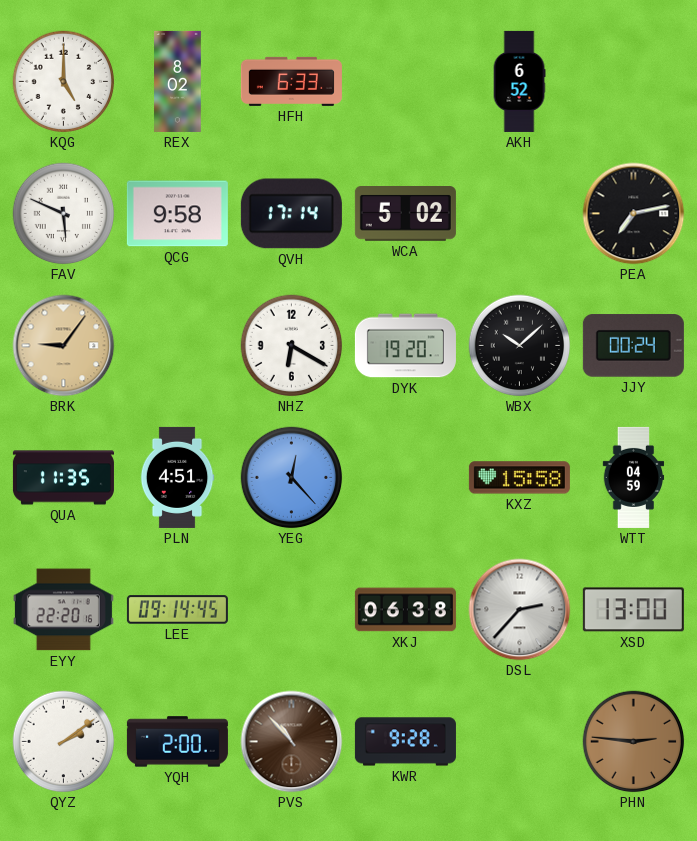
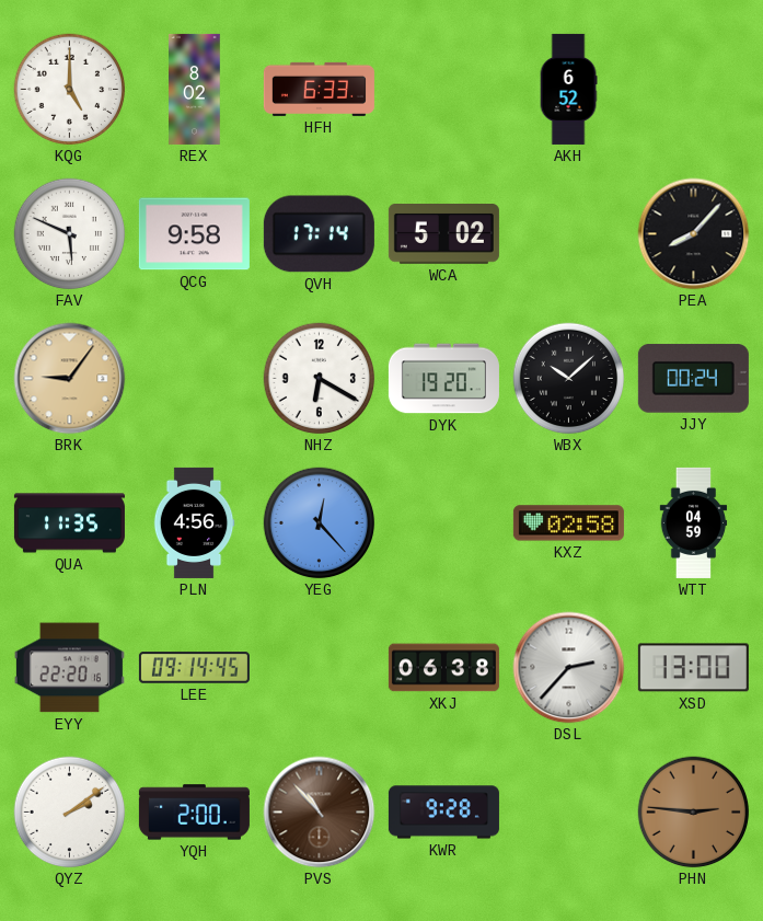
PEA: 7:13 -> 8:07
PLN: 4:51 -> 4:56
KXZ: 15:58 -> 02:58
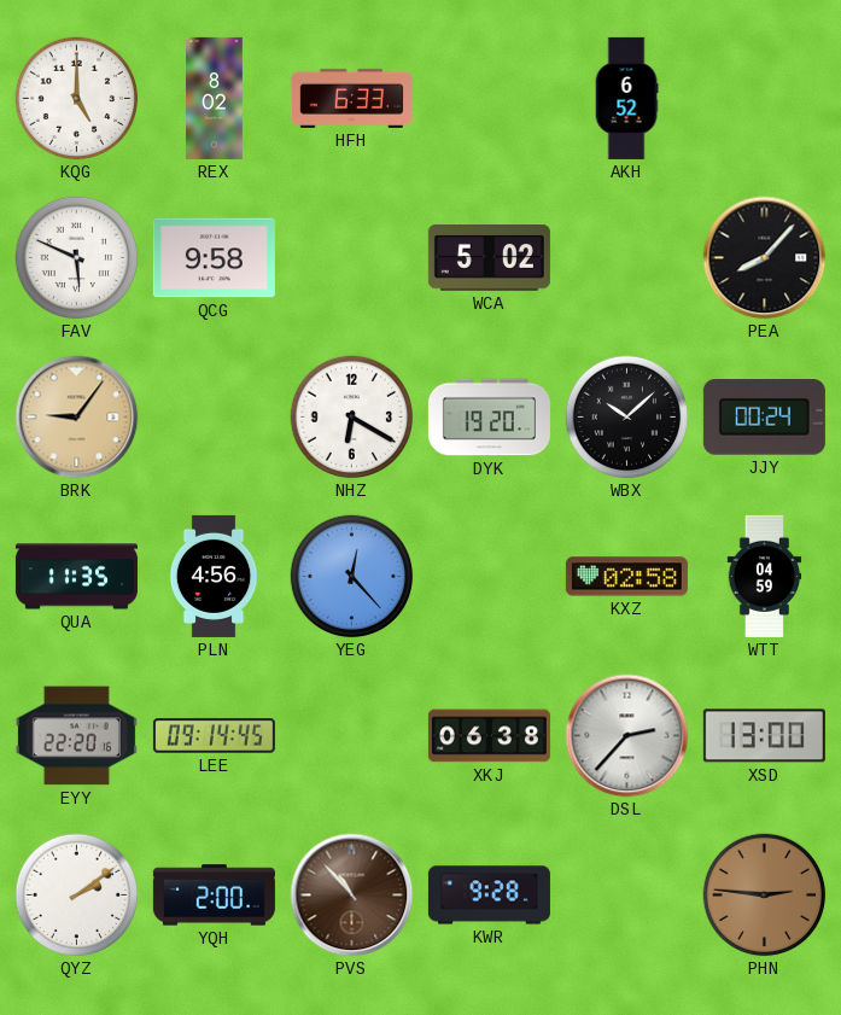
QVH: 17:14 -> none
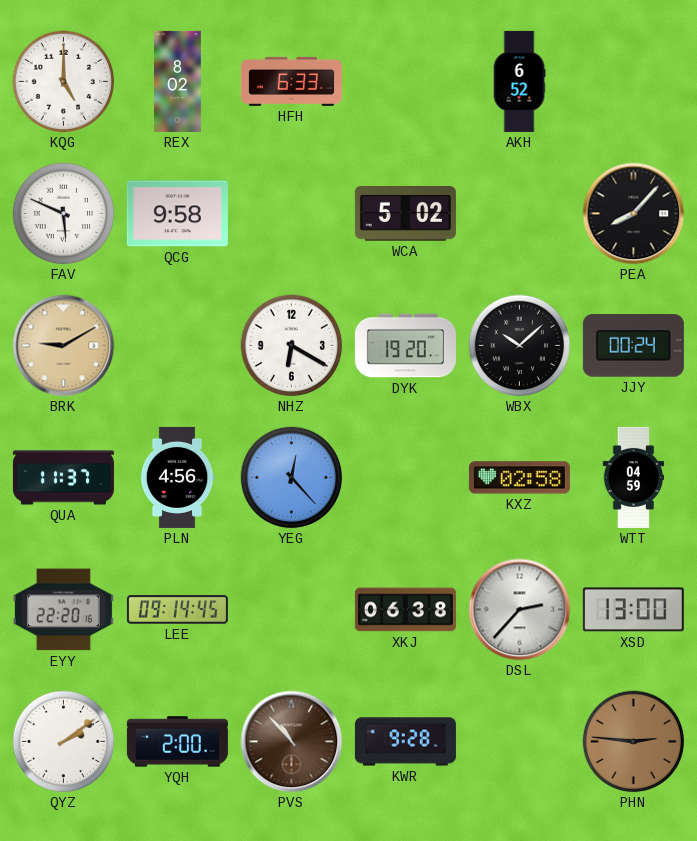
BRK: 9:06 -> 9:10
QUA: 11:35 -> 11:37
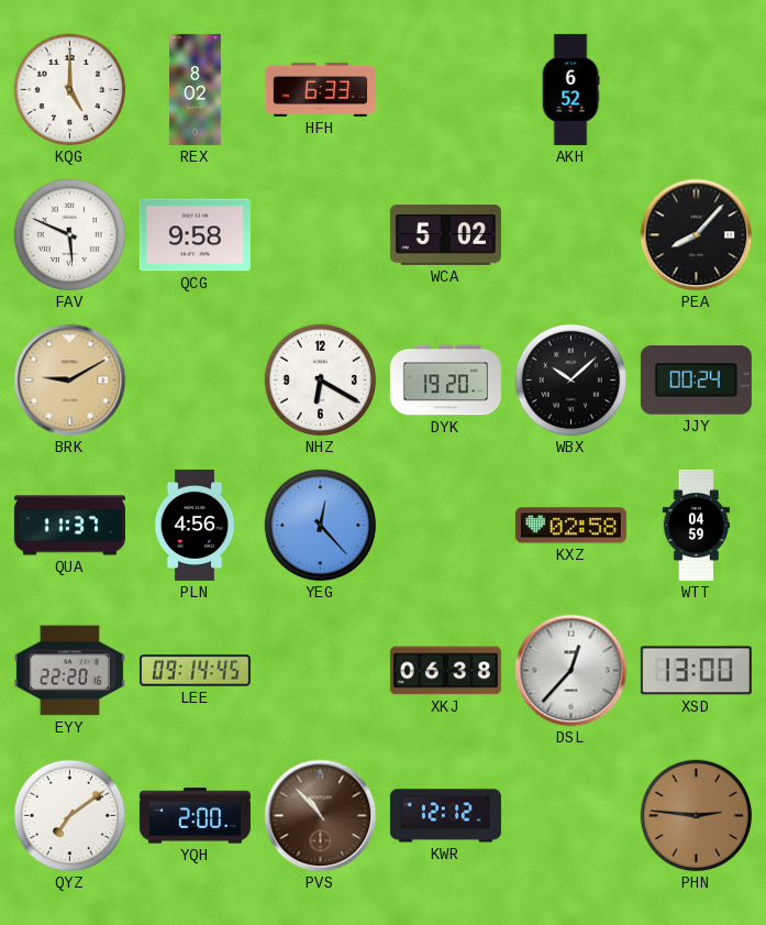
DSL: 2:37 -> 12:37
QYZ: 2:09 -> 7:09
KWR: 9:28 -> 12:12
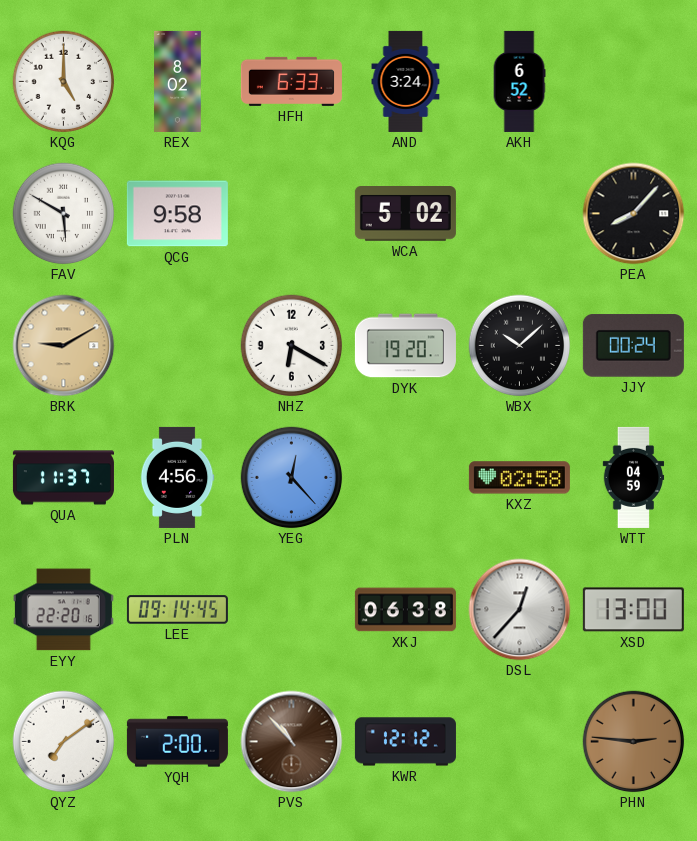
AND: none -> 3:24
FAV: 5:49 -> 5:50
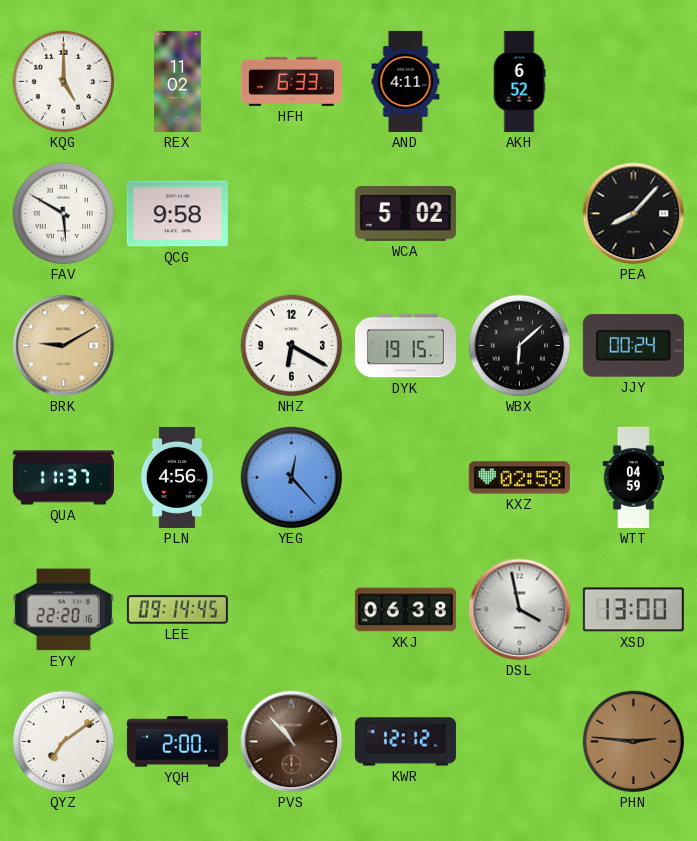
REX: 8:02 -> 11:02
AND: 3:24 -> 4:11
DYK: 19:20 -> 19:15
WBX: 10:08 -> 6:08
DSL: 12:37 -> 3:58
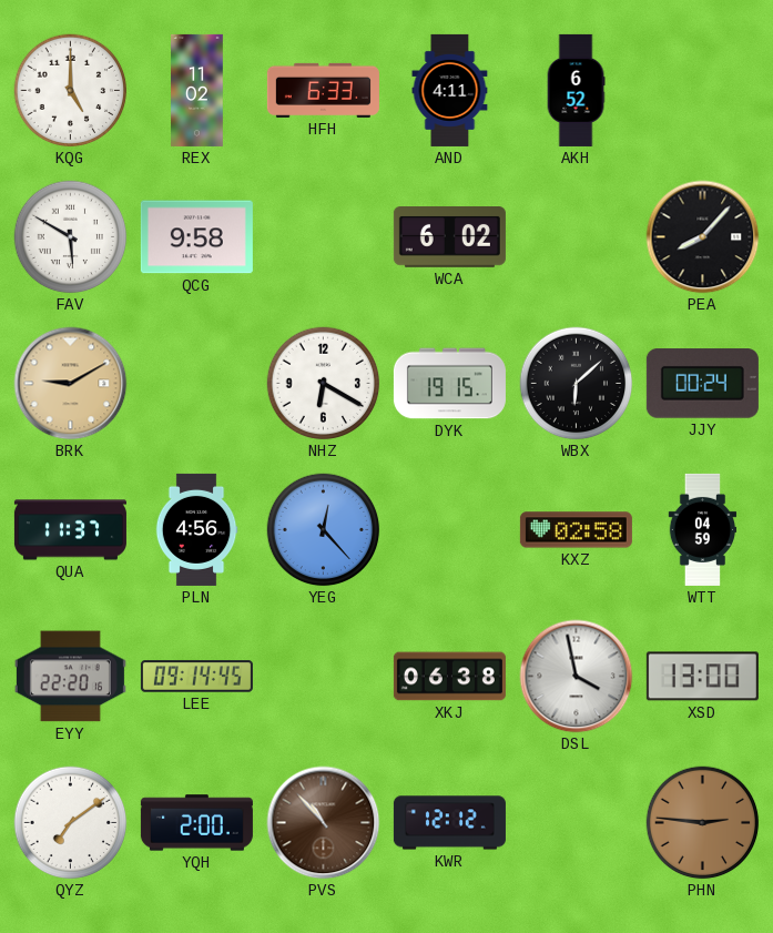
WCA: 5:02 -> 6:02
